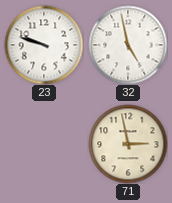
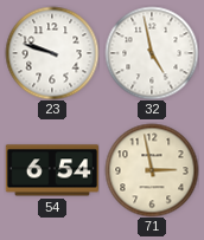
54: none -> 6:54
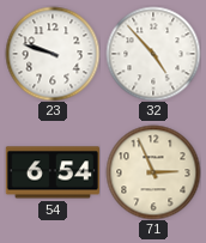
32: 4:58 -> 4:53
71: 2:58 -> 2:56
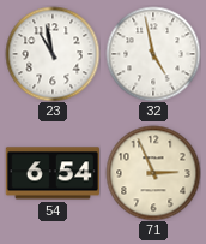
23: 9:48 -> 10:58
32: 4:53 -> 4:58
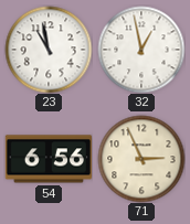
32: 4:58 -> 12:58
54: 6:54 -> 6:56
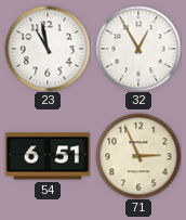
32: 12:58 -> 12:55
54: 6:56 -> 6:51
